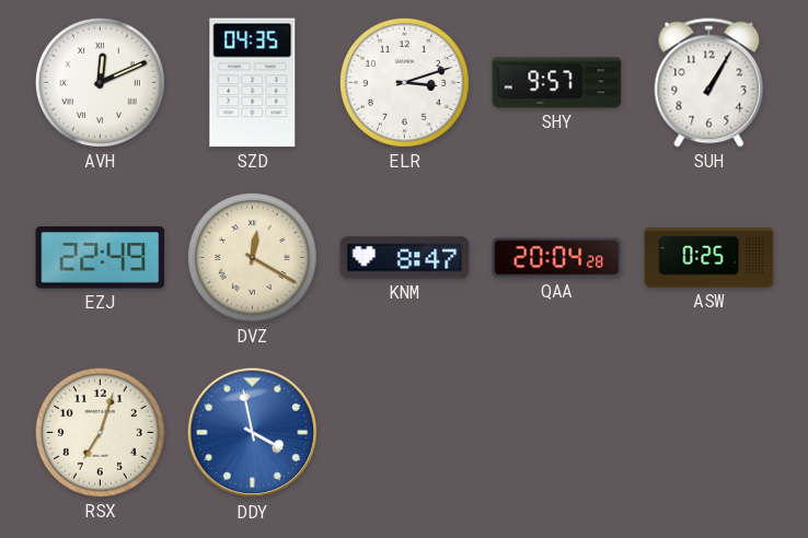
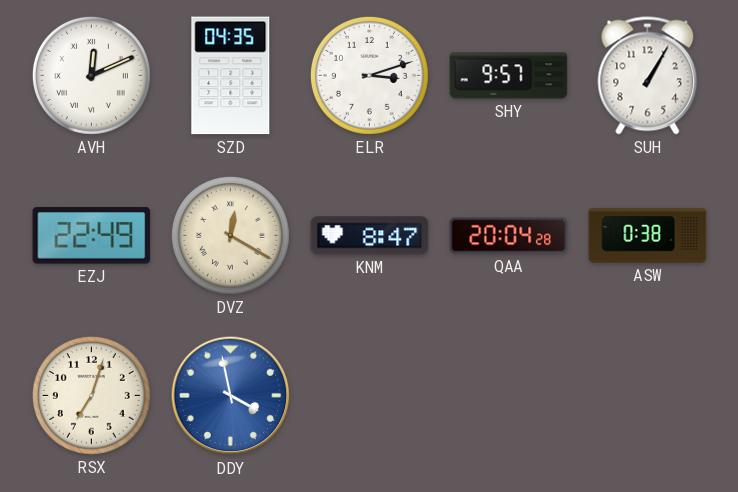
ASW: 0:25 -> 0:38
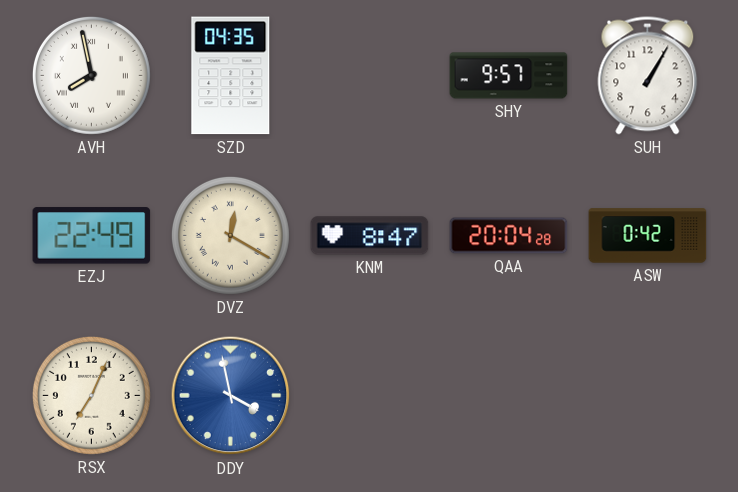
AVH: 12:11 -> 7:58
ELR: 3:12 -> none
ASW: 0:38 -> 0:42
RSX: 7:03 -> 7:04
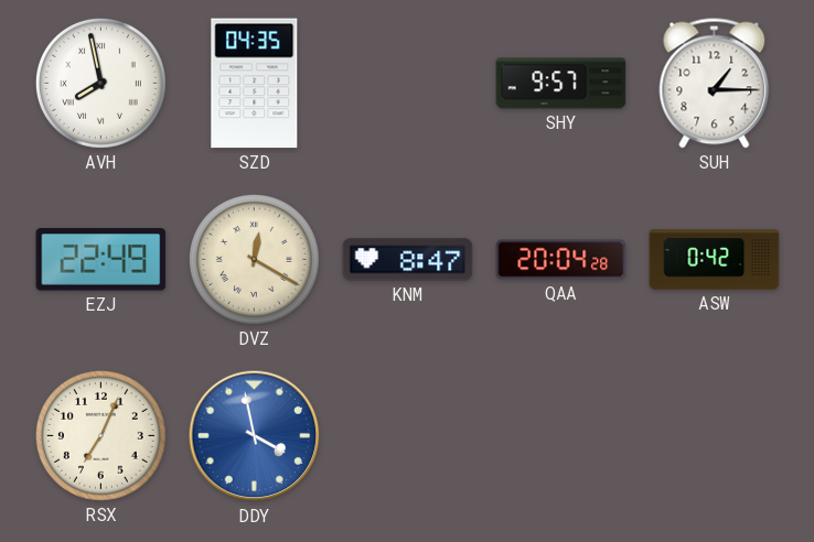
SUH: 1:05 -> 1:15
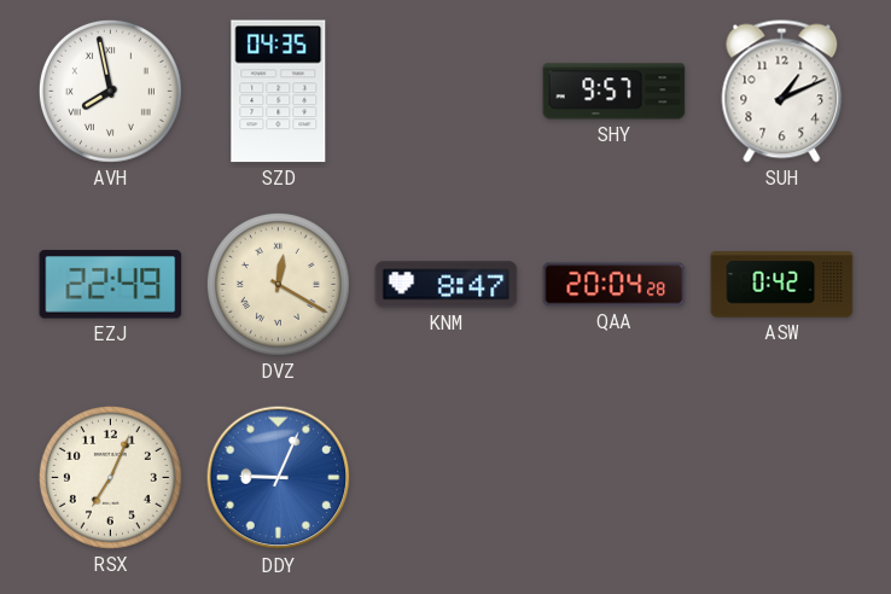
SUH: 1:15 -> 1:11
DDY: 3:58 -> 9:04
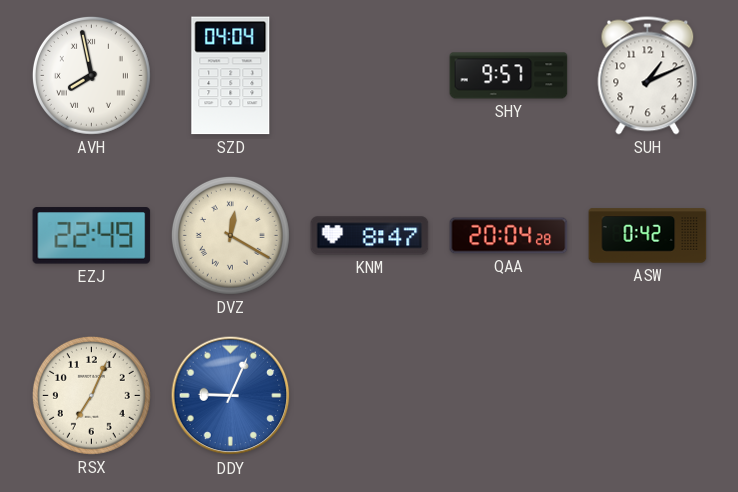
SZD: 04:35 -> 04:04
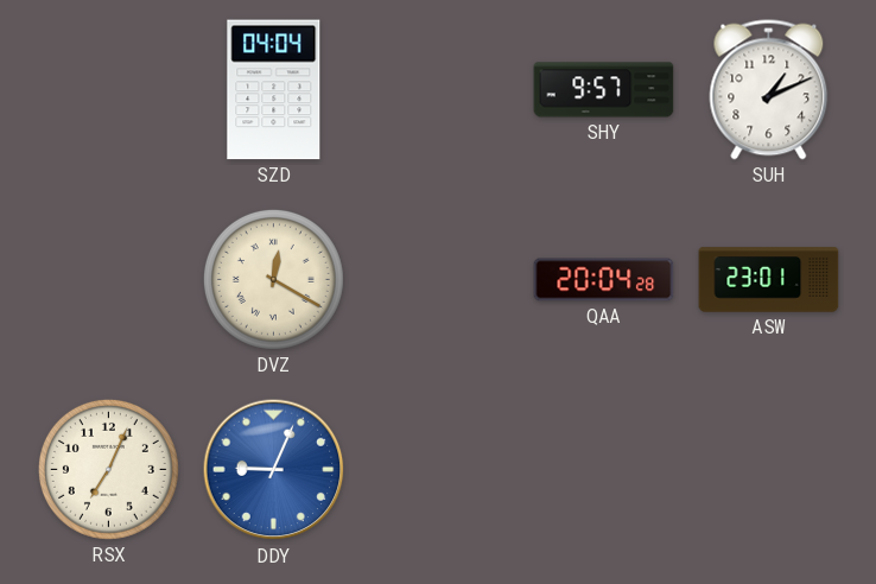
AVH: 7:58 -> none
EZJ: 22:49 -> none
KNM: 8:47 -> none
ASW: 0:42 -> 23:01
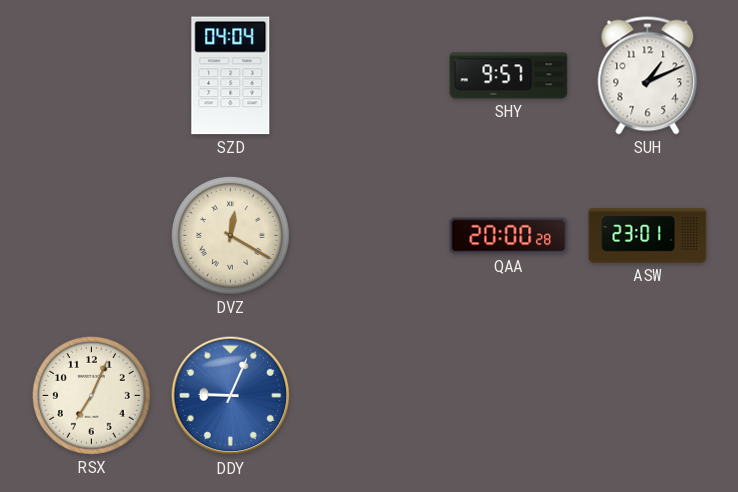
QAA: 20:04 -> 20:00
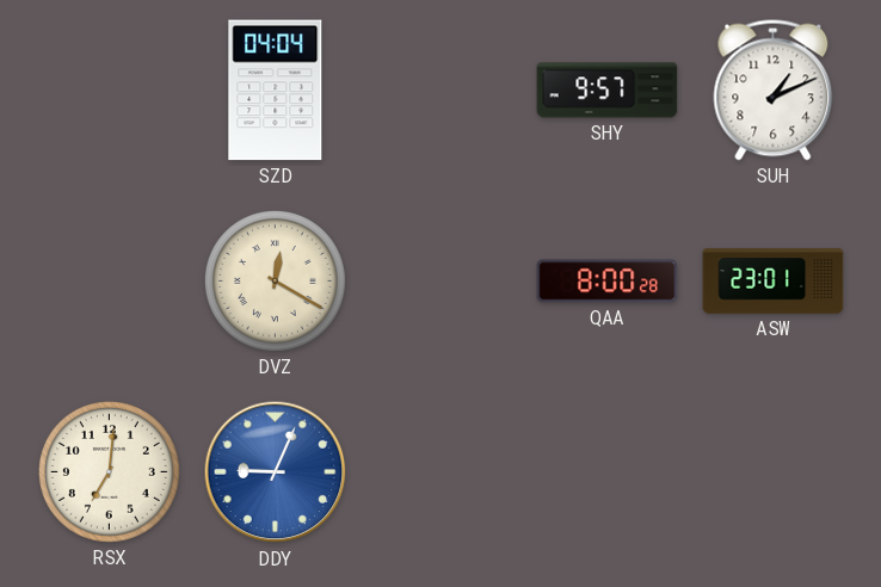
QAA: 20:00 -> 8:00
RSX: 7:04 -> 7:01
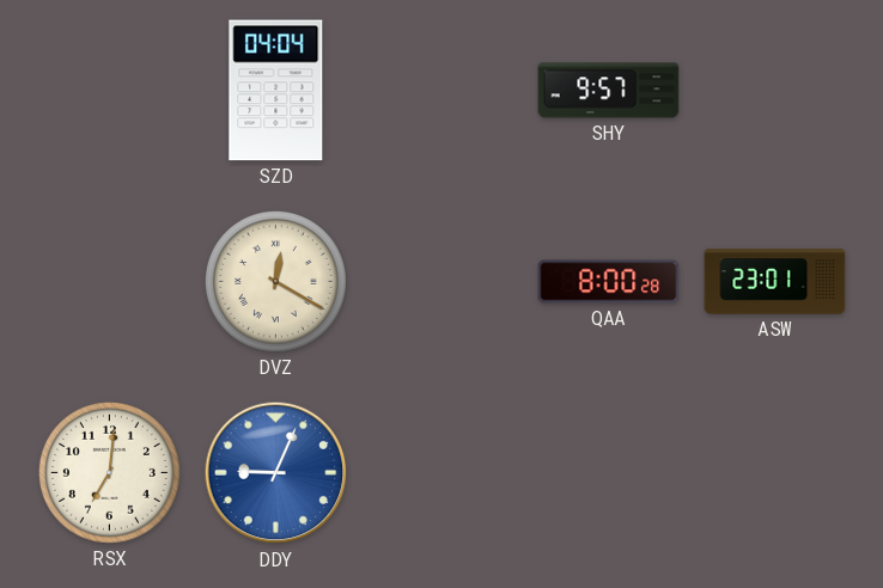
SUH: 1:11 -> none
